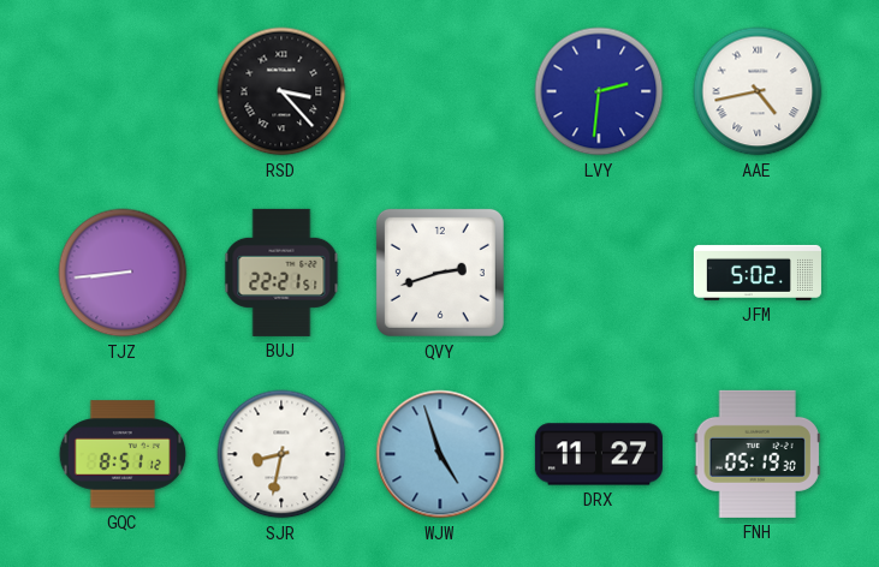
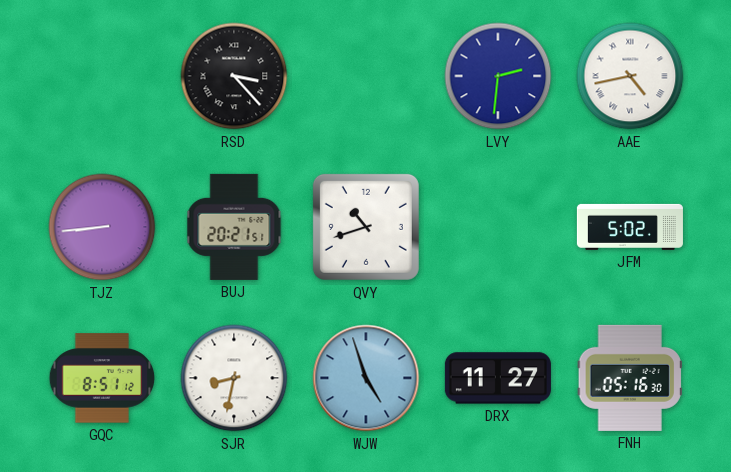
BUJ: 22:21 -> 20:21
QVY: 2:42 -> 10:42
FNH: 05:19 -> 05:16
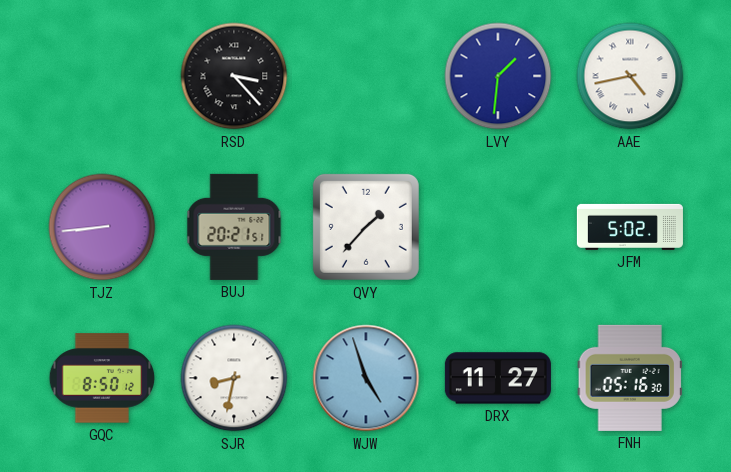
LVY: 2:31 -> 1:31
QVY: 10:42 -> 1:37
GQC: 8:51 -> 8:50
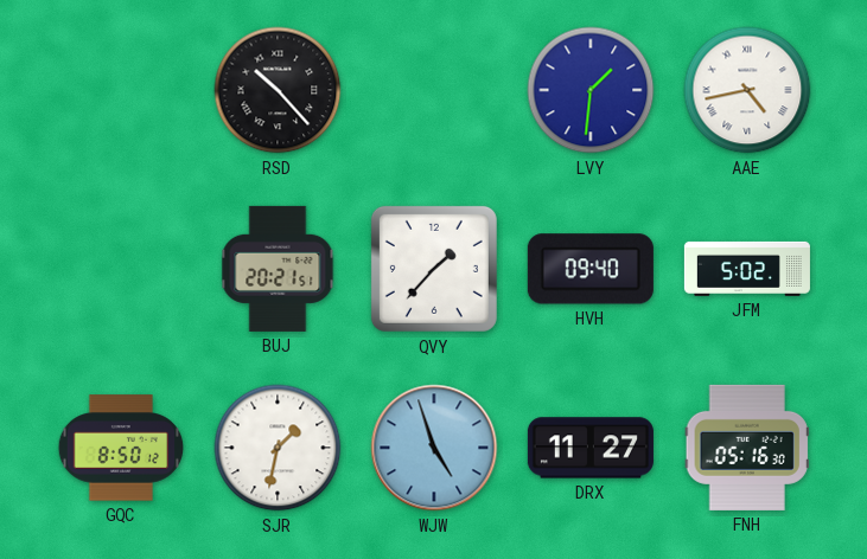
RSD: 3:23 -> 10:23
TJZ: 8:44 -> none
HVH: none -> 09:40
SJR: 8:32 -> 1:32
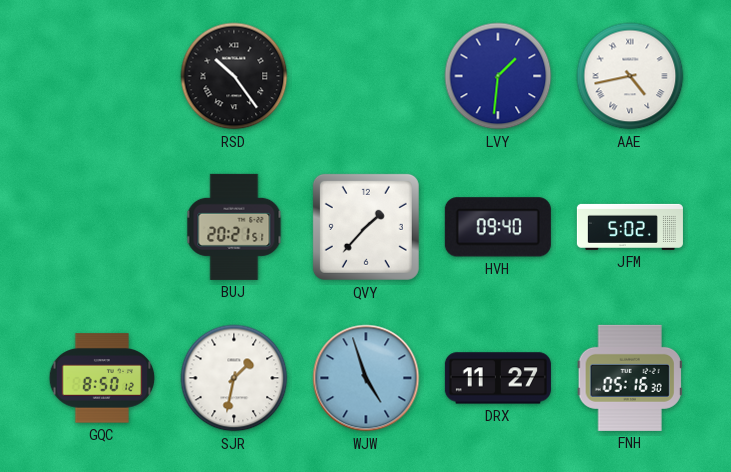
RSD: 10:23 -> 10:24
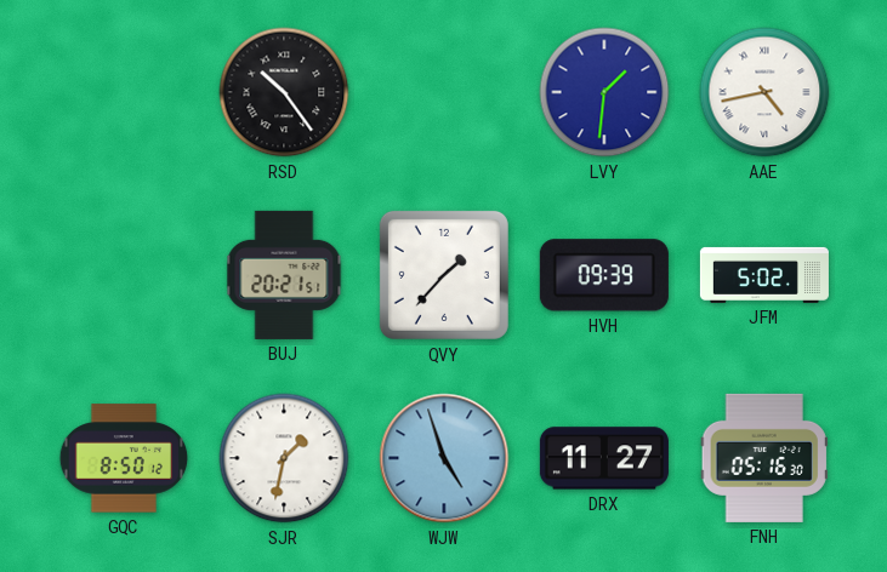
HVH: 09:40 -> 09:39
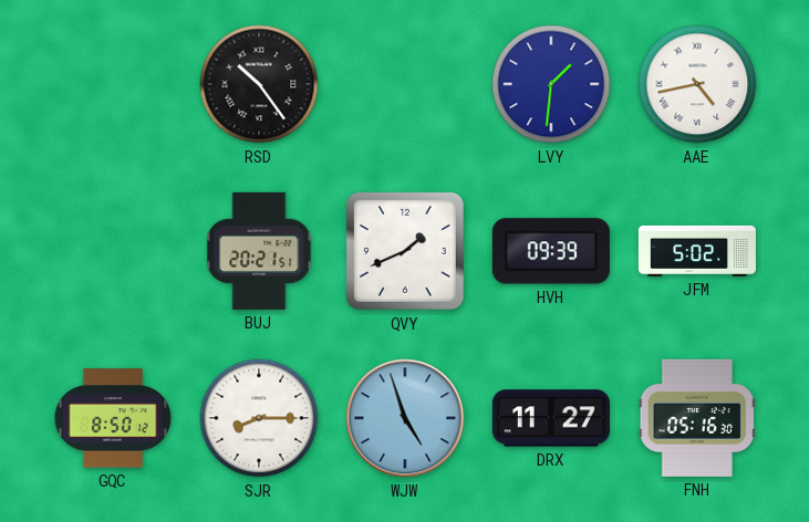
QVY: 1:37 -> 1:41
SJR: 1:32 -> 8:15
